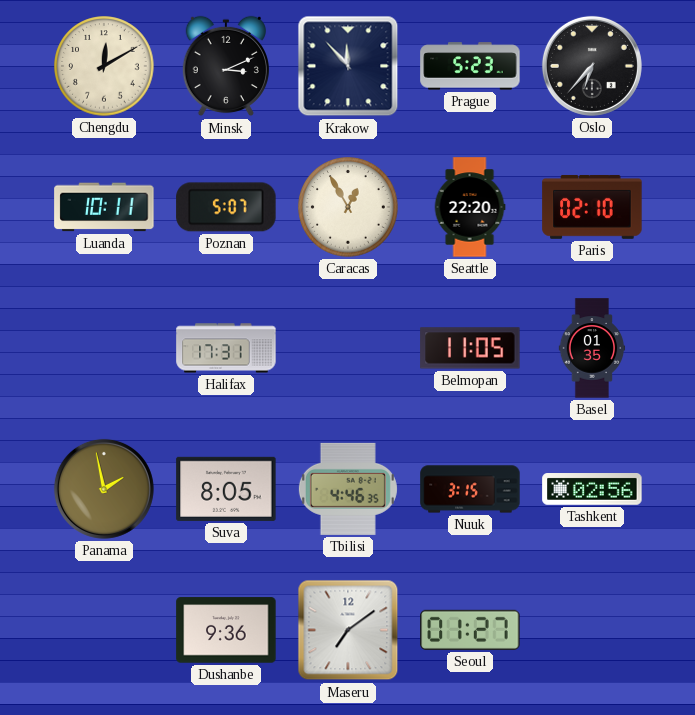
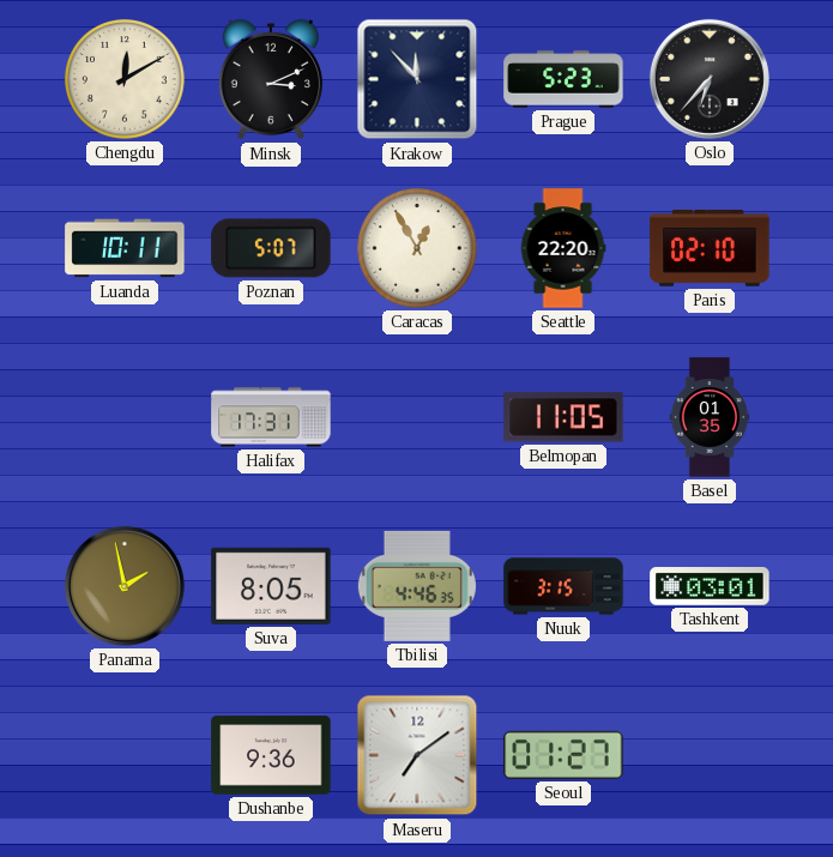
Tashkent: 02:56 -> 03:01
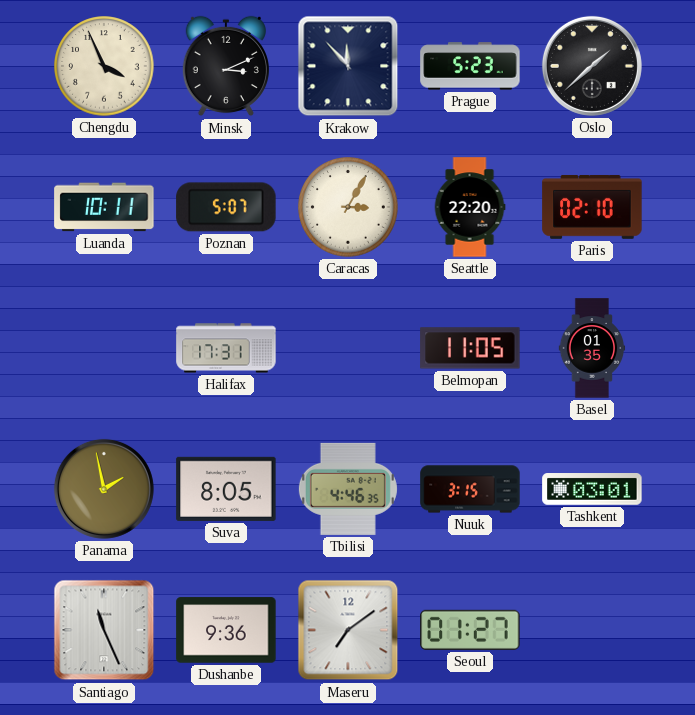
Chengdu: 12:10 -> 3:56
Oslo: 6:37 -> 1:38
Caracas: 12:55 -> 3:05
Santiago: none -> 11:26
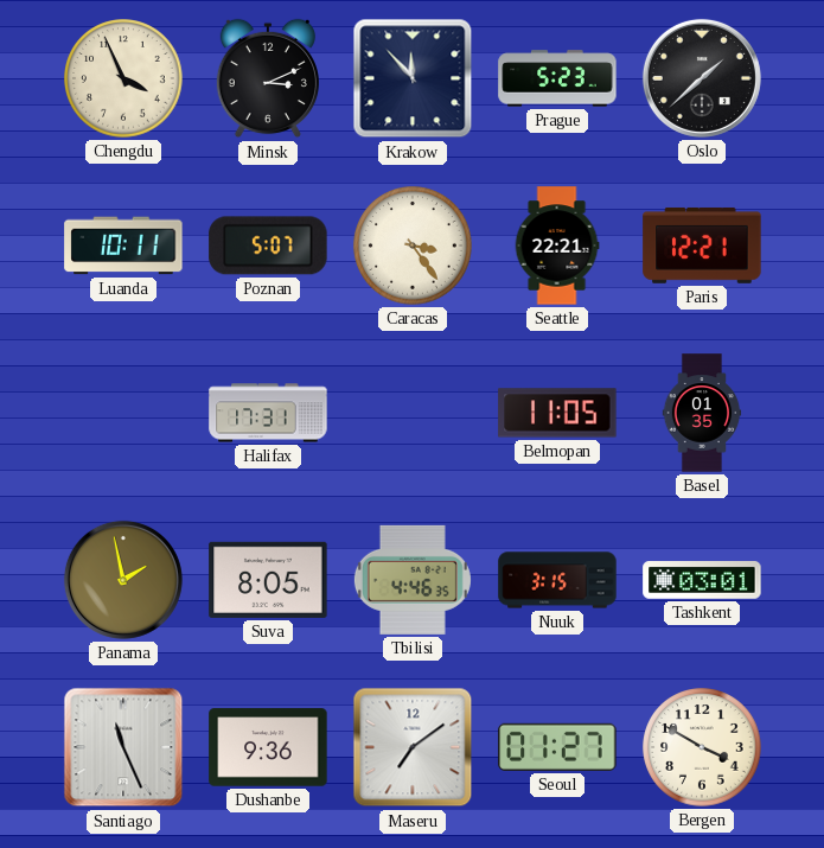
Caracas: 3:05 -> 3:24
Seattle: 22:20 -> 22:21
Paris: 02:10 -> 12:21
Bergen: none -> 3:50
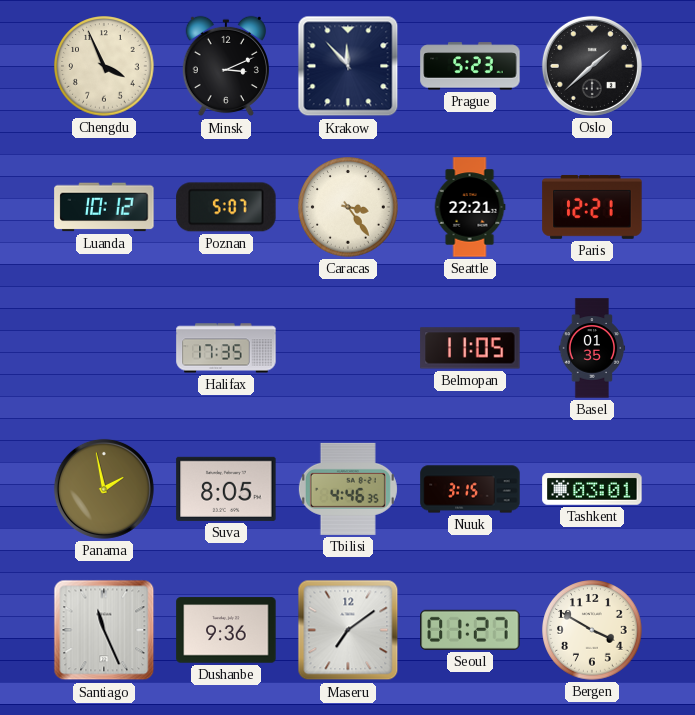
Luanda: 10:11 -> 10:12
Halifax: 17:31 -> 17:35
